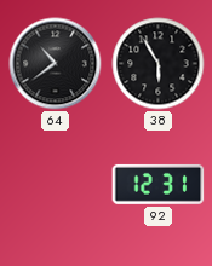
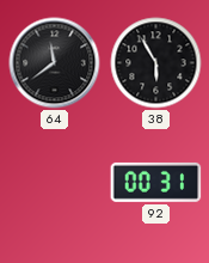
64: 10:39 -> 11:39
92: 12:31 -> 00:31
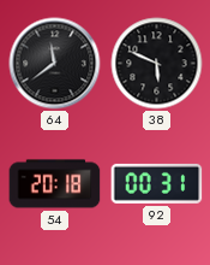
38: 5:55 -> 5:49
54: none -> 20:18
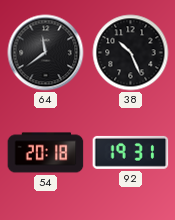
38: 5:49 -> 10:26
92: 00:31 -> 19:31
